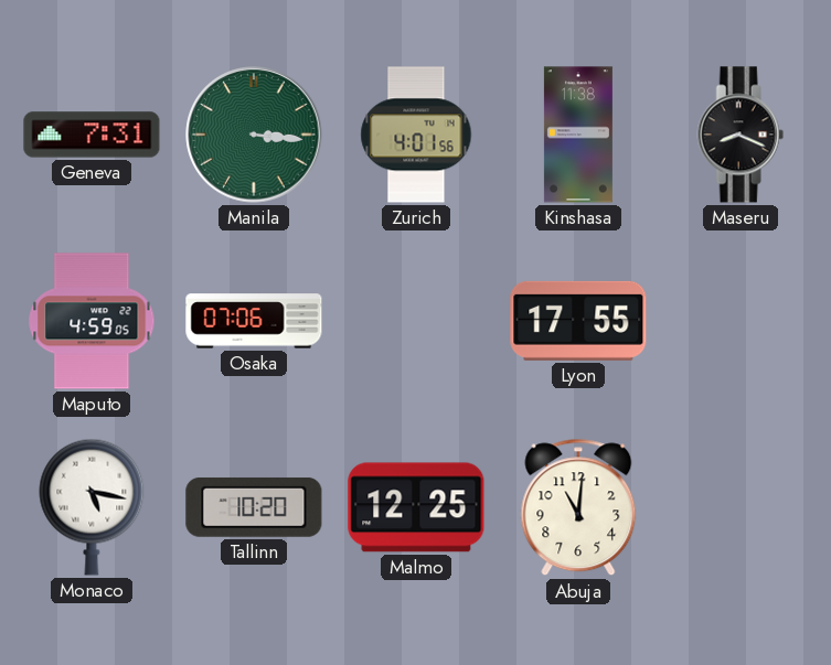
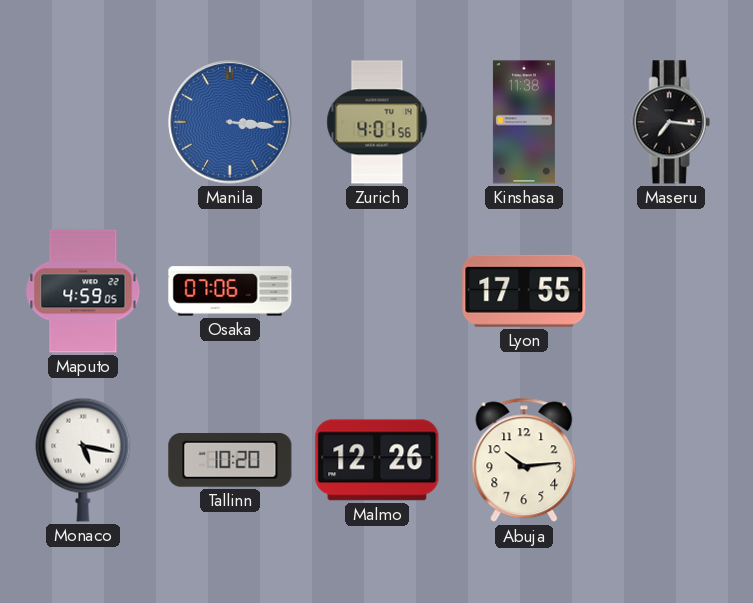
Geneva: 7:31 -> none
Manila dial: green -> blue
Maseru: 8:19 -> 7:16
Malmo: 12:25 -> 12:26
Abuja: 11:01 -> 10:14
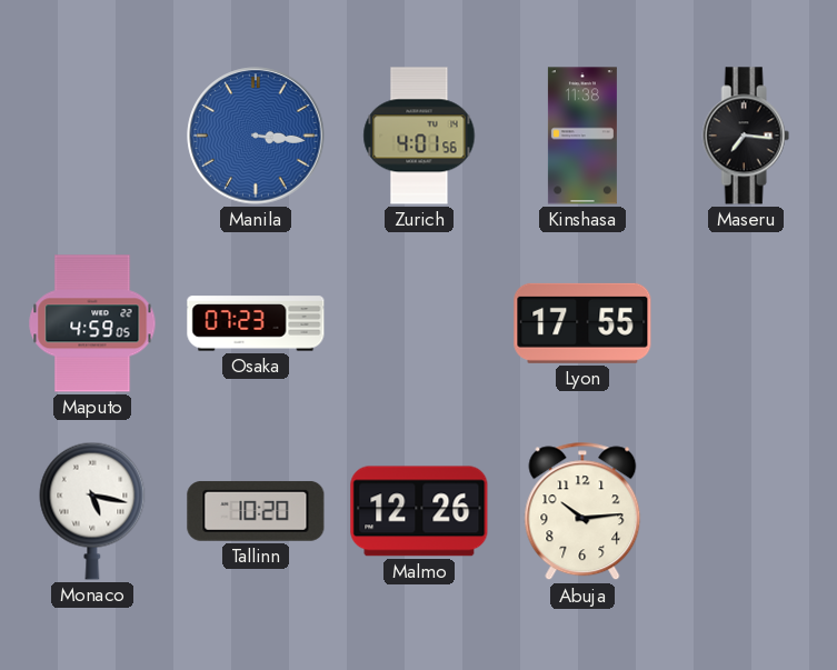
Osaka: 07:06 -> 07:23
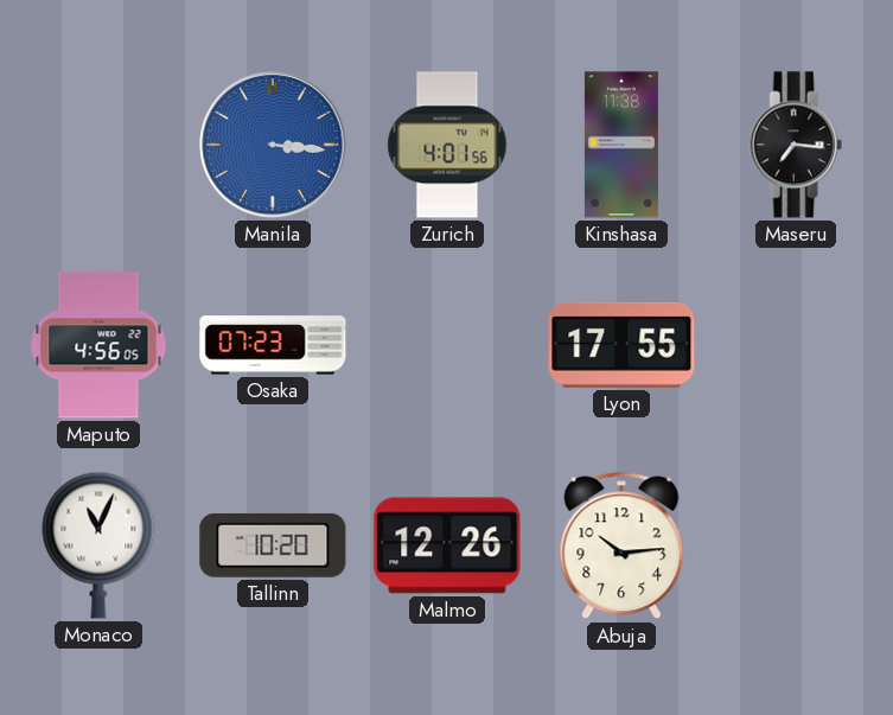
Maputo: 4:59 -> 4:56
Monaco: 5:17 -> 11:04
